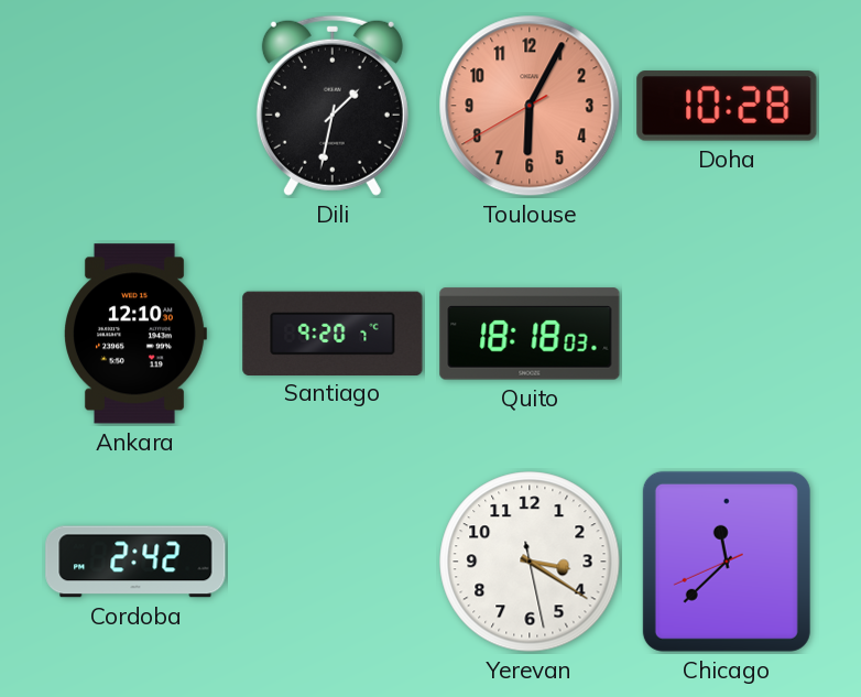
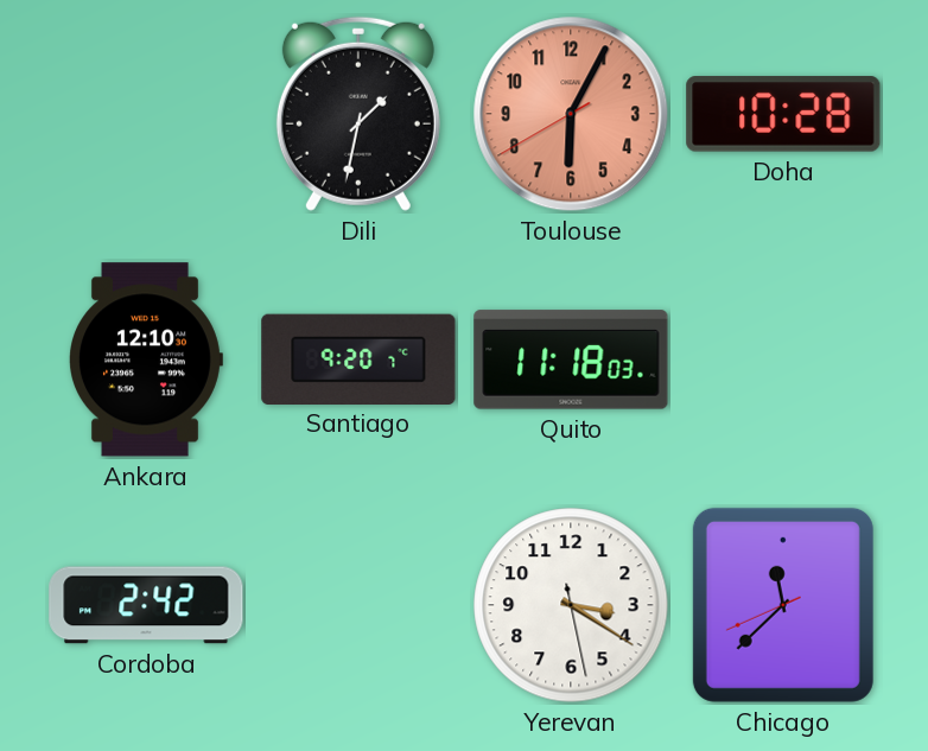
Quito: 18:18 -> 11:18
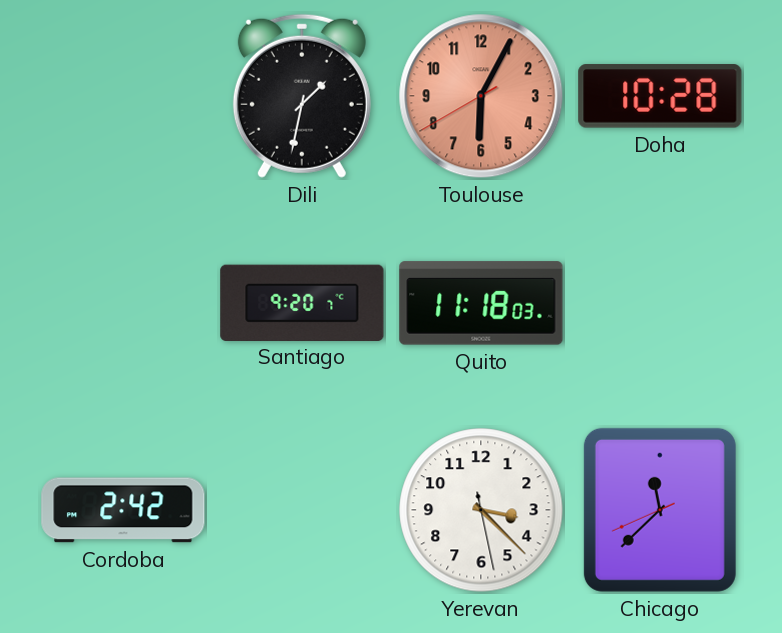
Ankara: 12:10 -> none
Yerevan: 3:20 -> 3:22
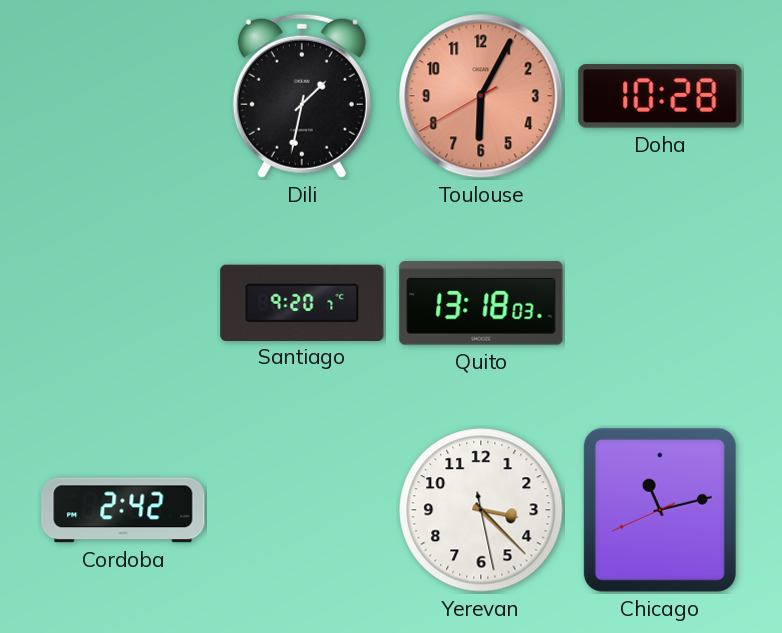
Quito: 11:18 -> 13:18
Chicago: 11:37 -> 11:12
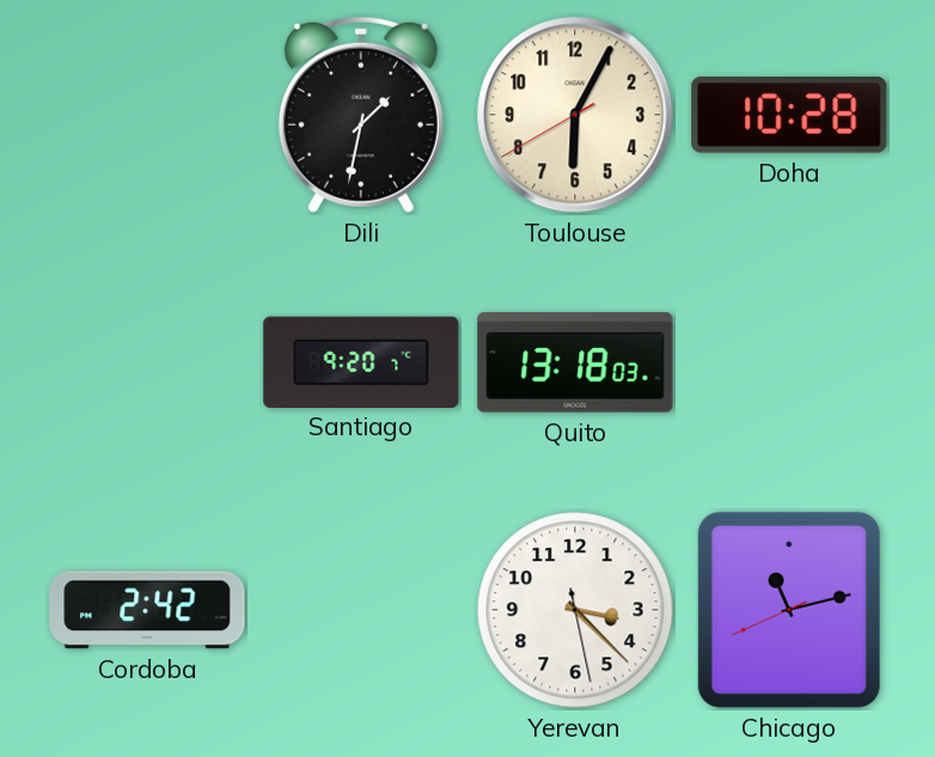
Toulouse dial: salmon -> cream
